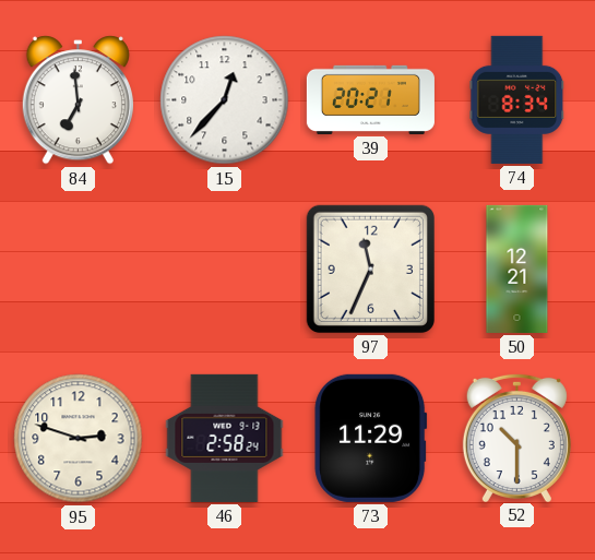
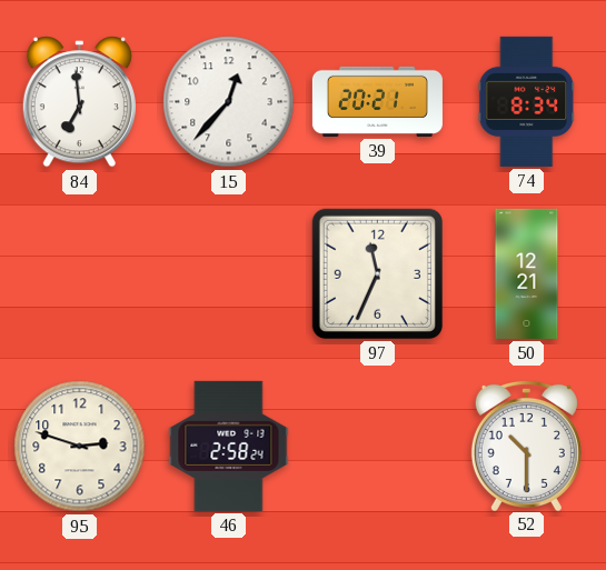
73: 11:29 -> none
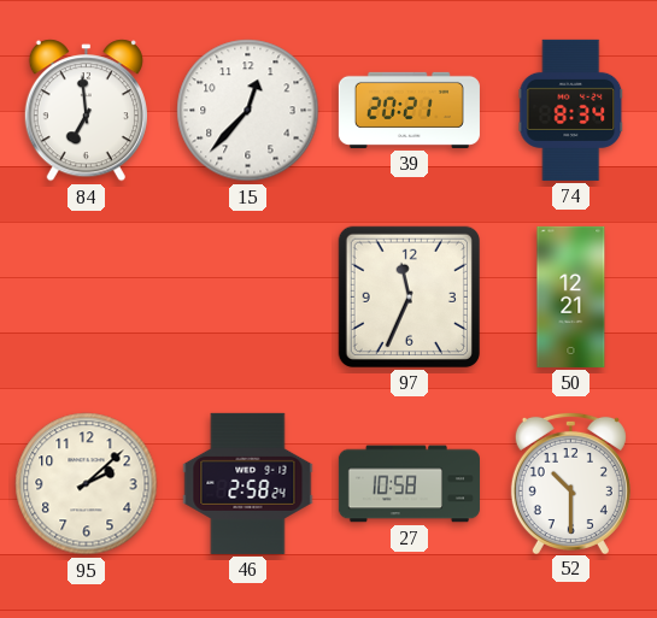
95: 2:48 -> 2:08
27: none -> 10:58
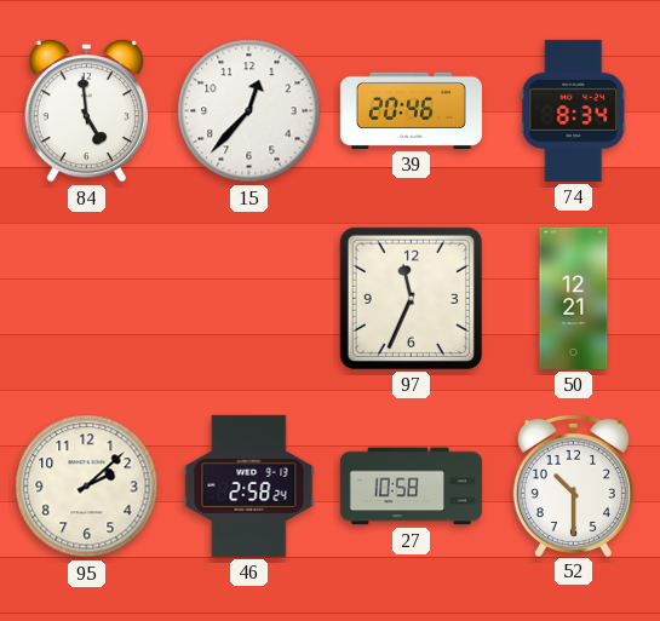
84: 6:59 -> 4:59
39: 20:21 -> 20:46
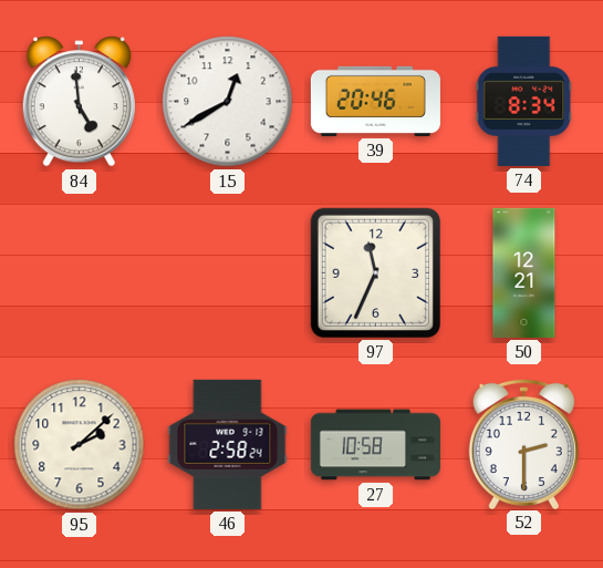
15: 12:37 -> 12:40
52: 10:30 -> 2:30
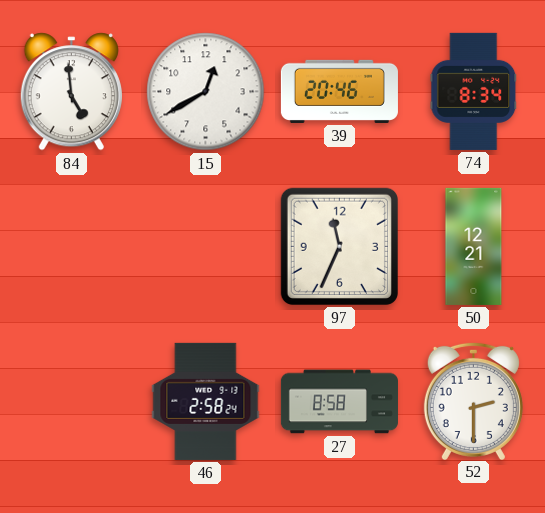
95: 2:08 -> none
27: 10:58 -> 8:58
